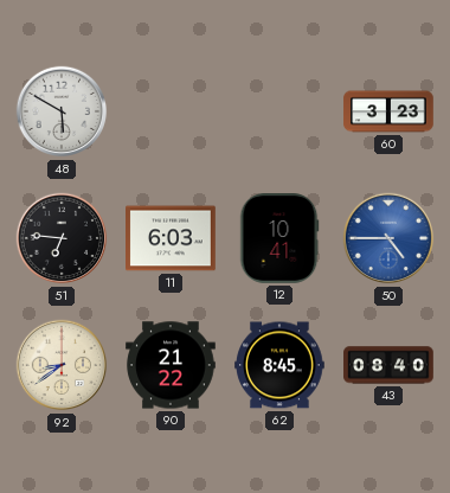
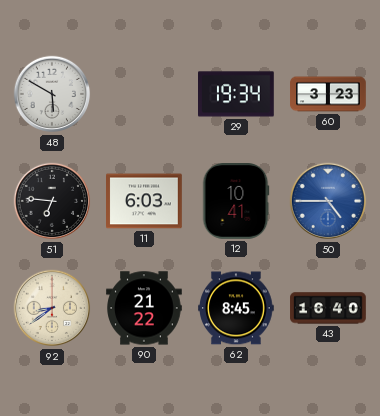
29: none -> 19:34
43: 08:40 -> 16:40
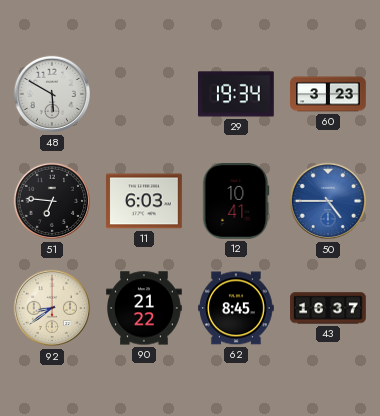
43: 16:40 -> 16:37
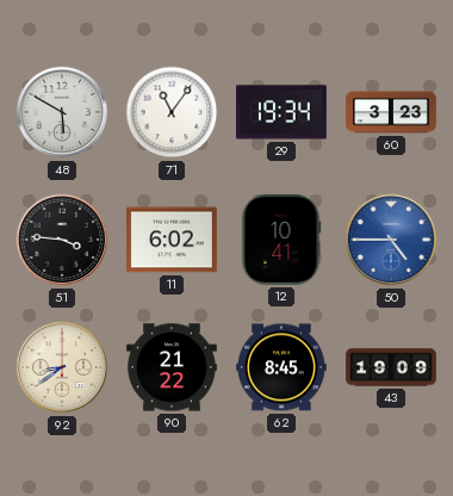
71: none -> 11:06
51: 6:46 -> 3:46
11: 6:03 -> 6:02
43: 16:37 -> 19:09
